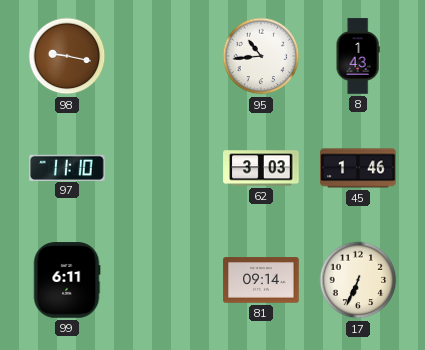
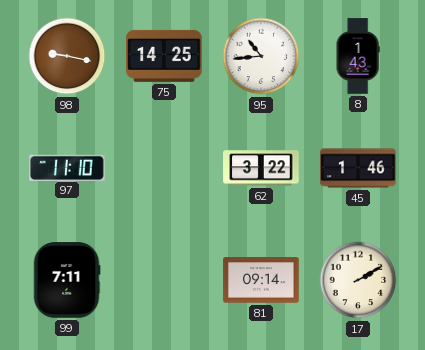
75: none -> 14:25
62: 3:03 -> 3:22
99: 6:11 -> 7:11
17: 6:34 -> 2:10
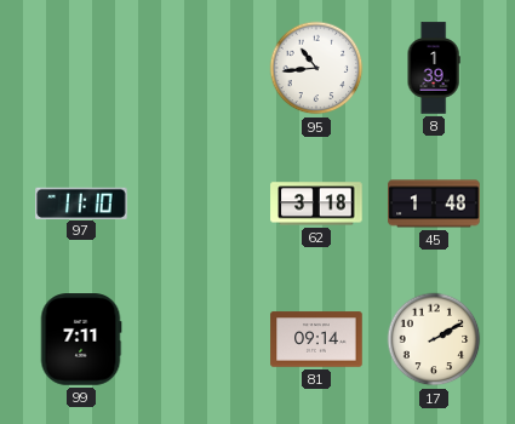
98: 9:17 -> none
75: 14:25 -> none
8: 1:43 -> 1:39
62: 3:22 -> 3:18
45: 1:46 -> 1:48
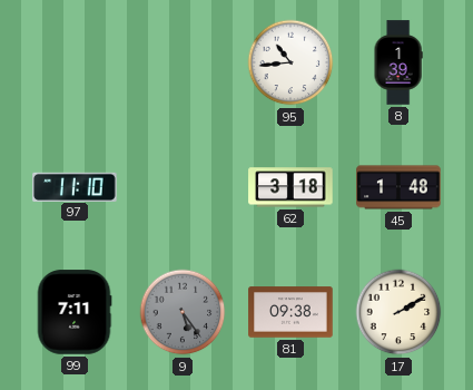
9: none -> 5:24
81: 09:14 -> 09:38
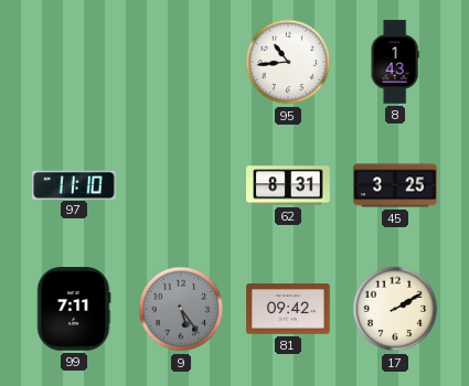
8: 1:39 -> 1:43
62: 3:18 -> 8:31
45: 1:48 -> 3:25
81: 09:38 -> 09:42
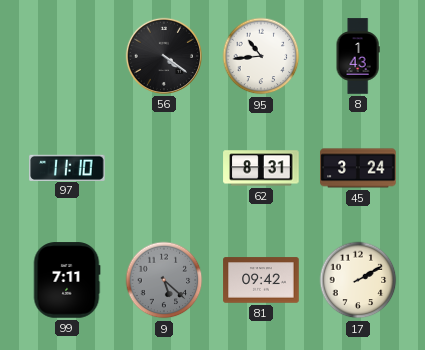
56: none -> 4:21
45: 3:25 -> 3:24
9: 5:24 -> 5:22
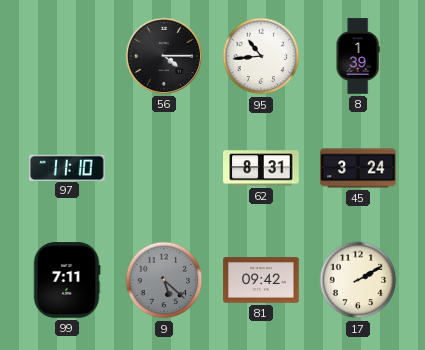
56: 4:21 -> 4:15
8: 1:43 -> 1:39
